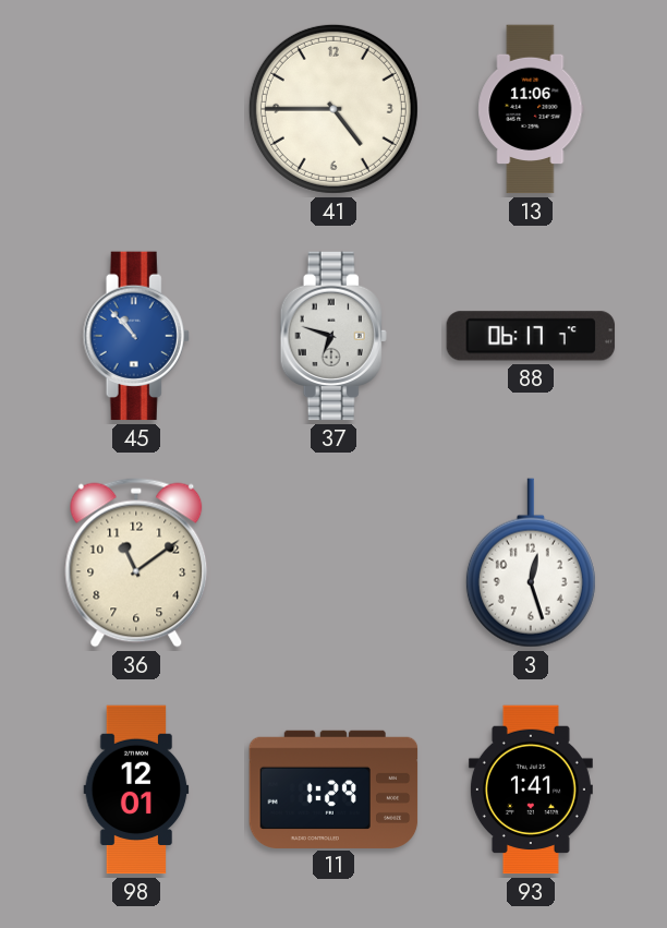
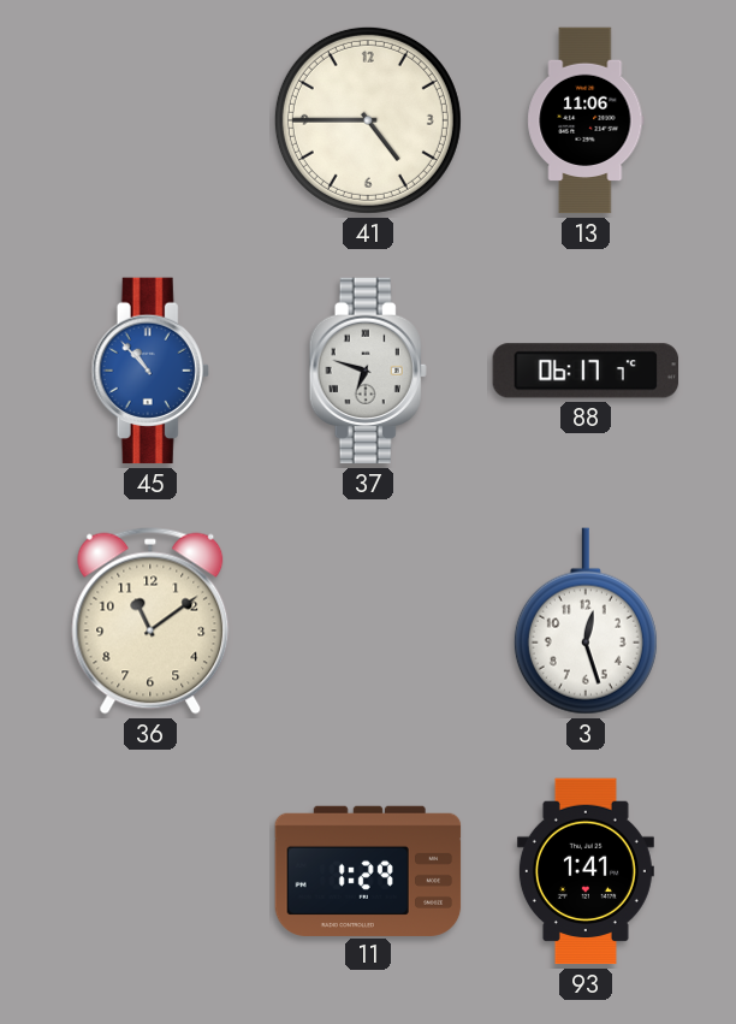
98: 12:01 -> none
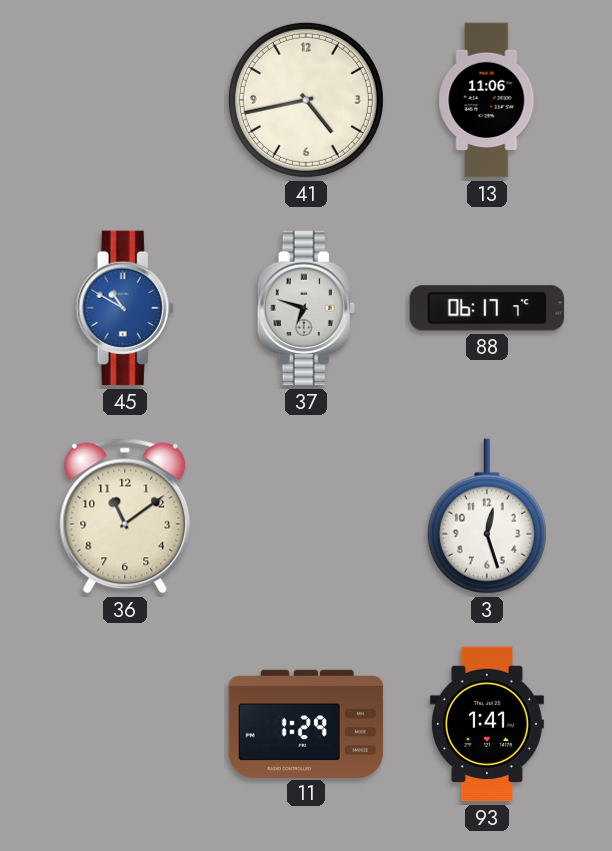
41: 4:45 -> 4:43
45: 10:53 -> 10:50
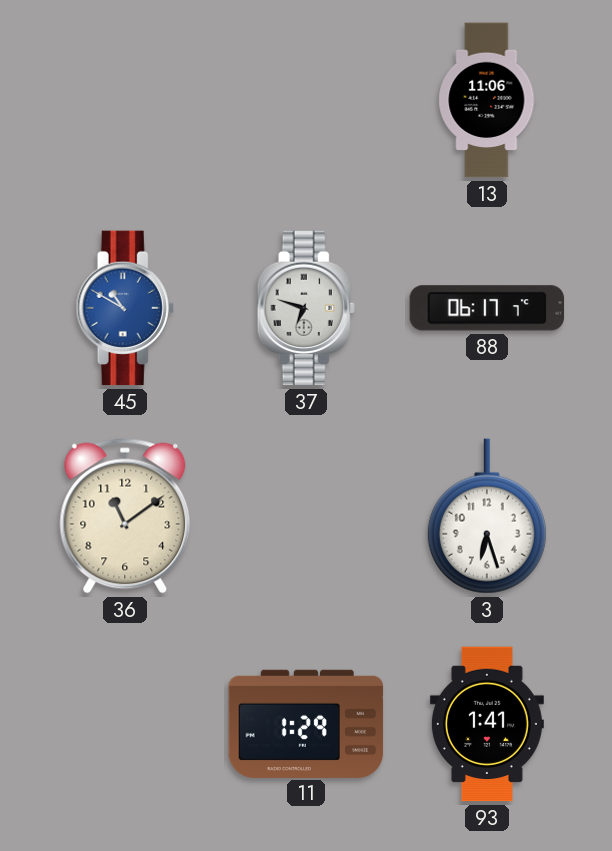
41: 4:43 -> none
3: 12:27 -> 6:27
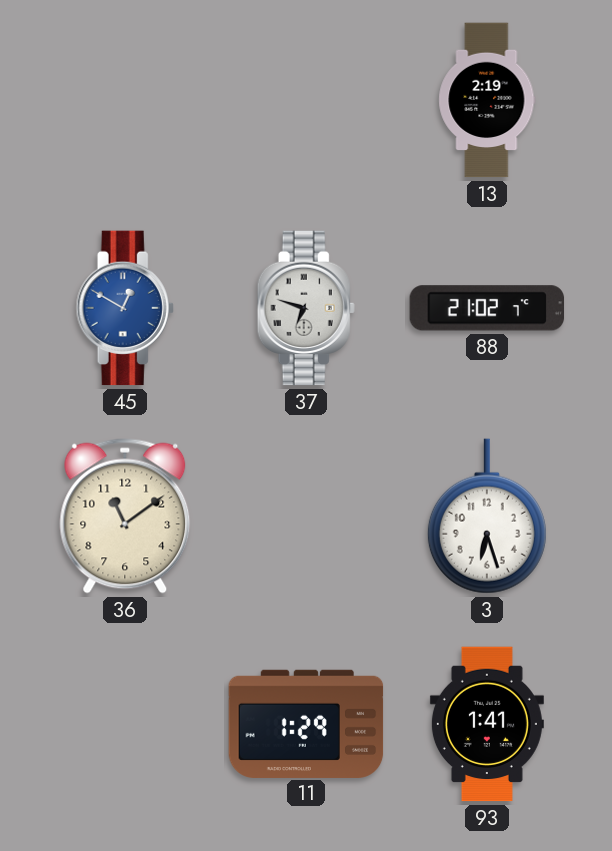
13: 11:06 -> 2:19
45: 10:50 -> 12:50
88: 06:17 -> 21:02
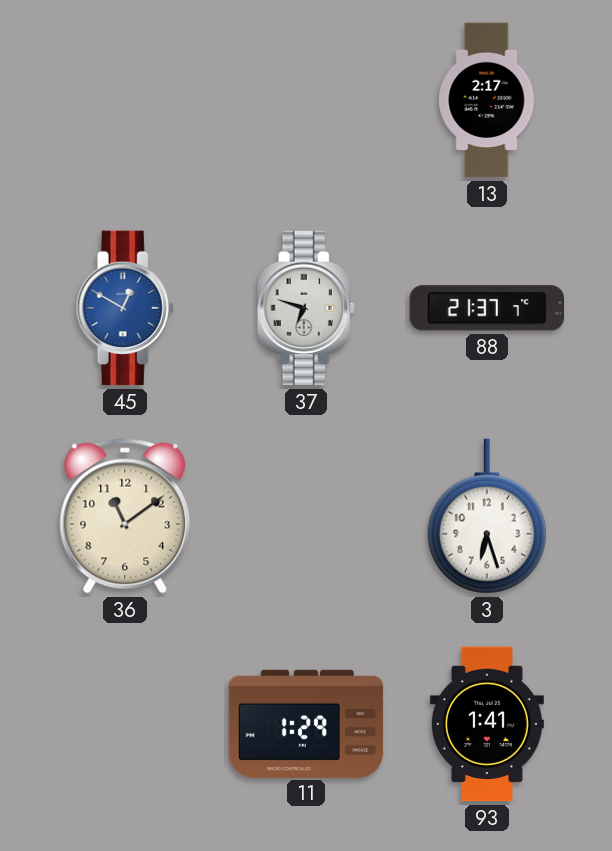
13: 2:19 -> 2:17
88: 21:02 -> 21:37
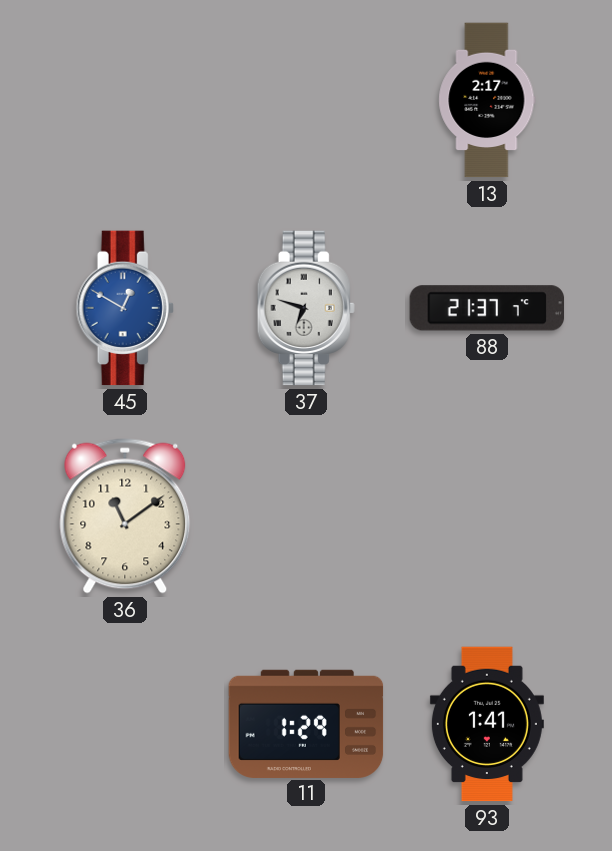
3: 6:27 -> none
